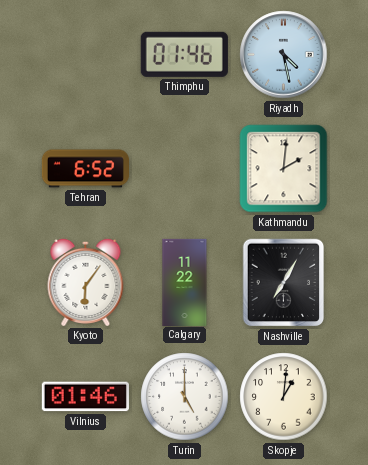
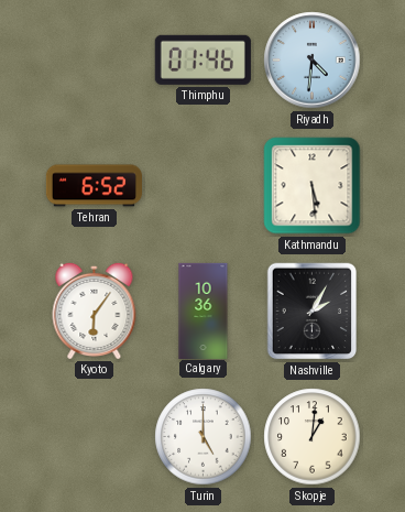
Riyadh: 4:28 -> 4:31
Kathmandu: 2:01 -> 5:29
Calgary: 11:22 -> 10:36
Nashville: 7:05 -> 2:05
Vilnius: 01:46 -> none
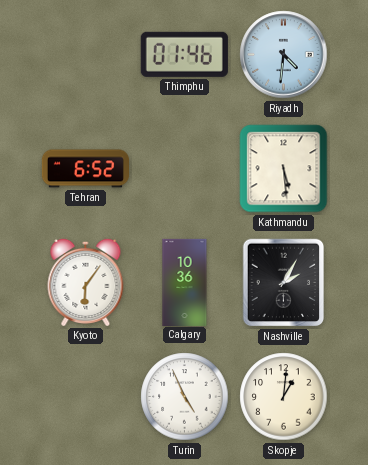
Turin: 5:00 -> 4:56
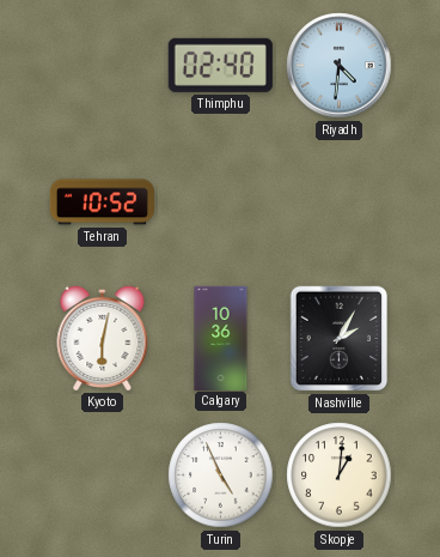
Thimphu: 01:46 -> 02:40
Tehran: 6:52 -> 10:52
Kathmandu: 5:29 -> none
Kyoto: 6:06 -> 6:02
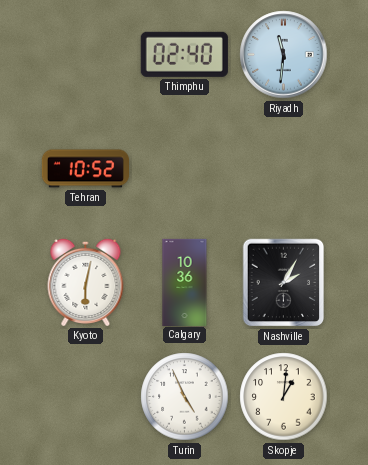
Riyadh: 4:31 -> 11:31
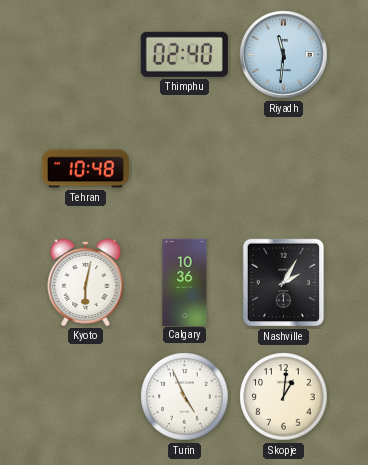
Tehran: 10:52 -> 10:48
